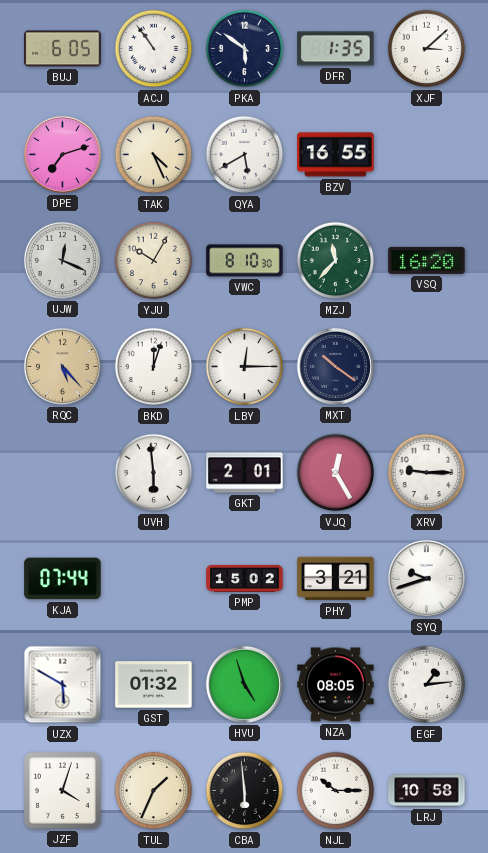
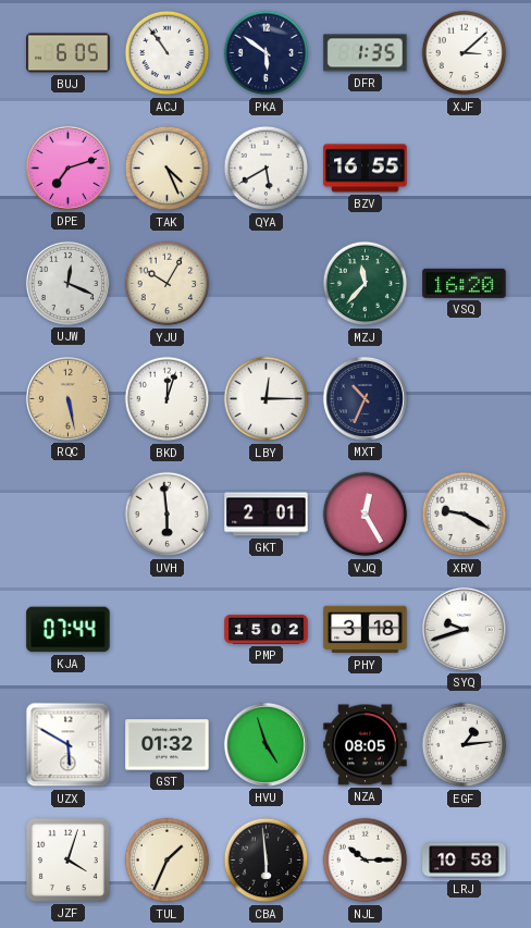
VWC: 8:10 -> none
RQC: 5:23 -> 5:28
MXT: 10:21 -> 10:34
XRV: 9:15 -> 9:20
PHY: 3:21 -> 3:18
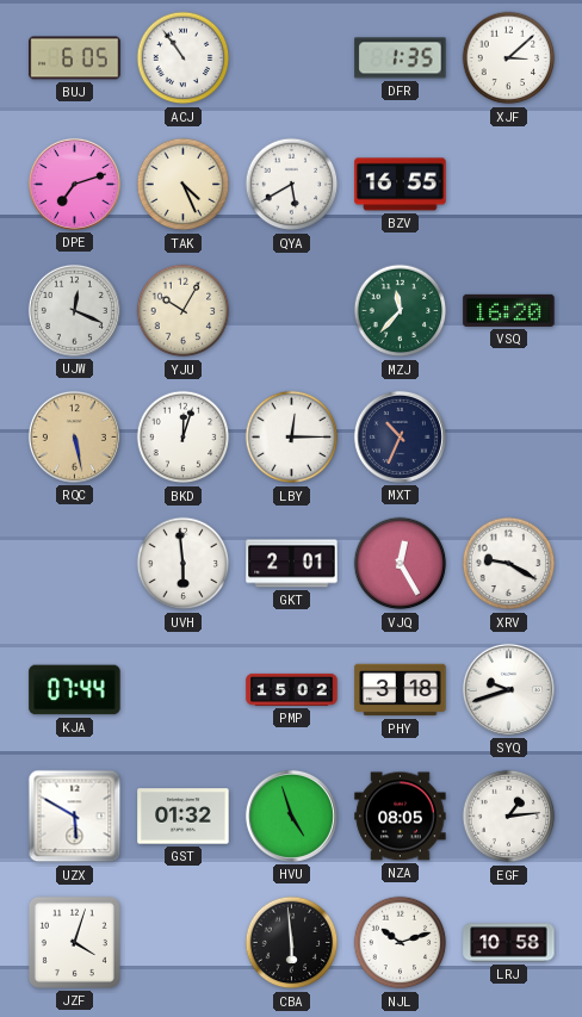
PKA: 5:51 -> none
TUL: 1:34 -> none
NJL: 10:15 -> 10:12
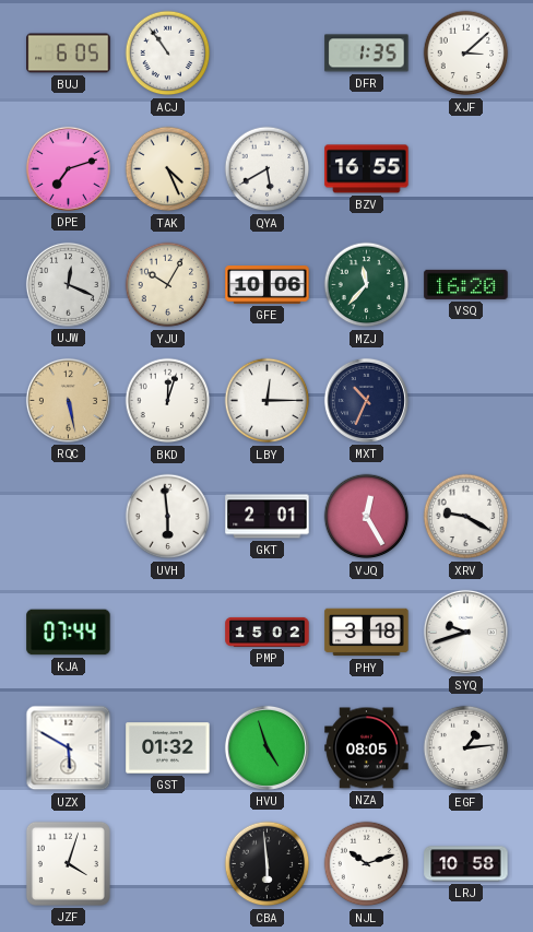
GFE: none -> 10:06
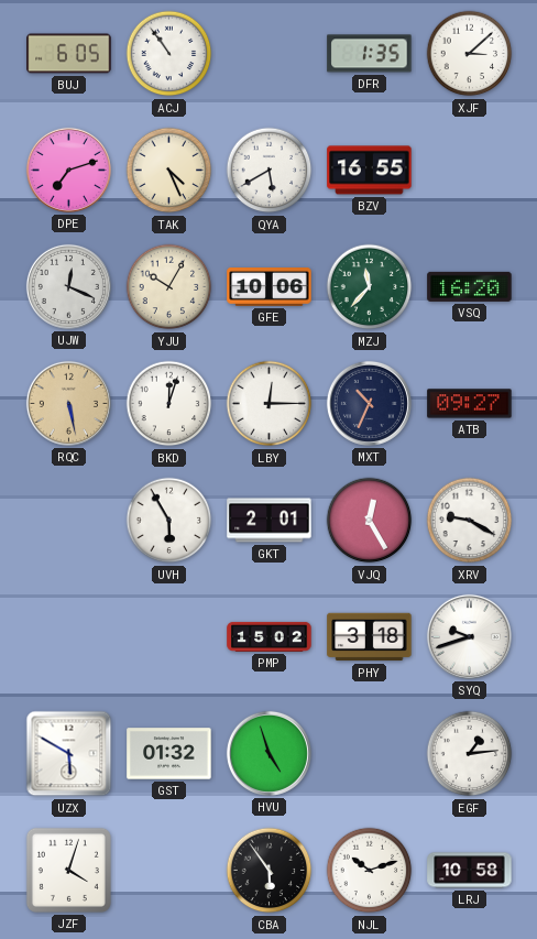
ATB: none -> 09:27
UVH: 5:59 -> 5:55
KJA: 07:44 -> none
NZA: 08:05 -> none
CBA: 5:59 -> 5:54
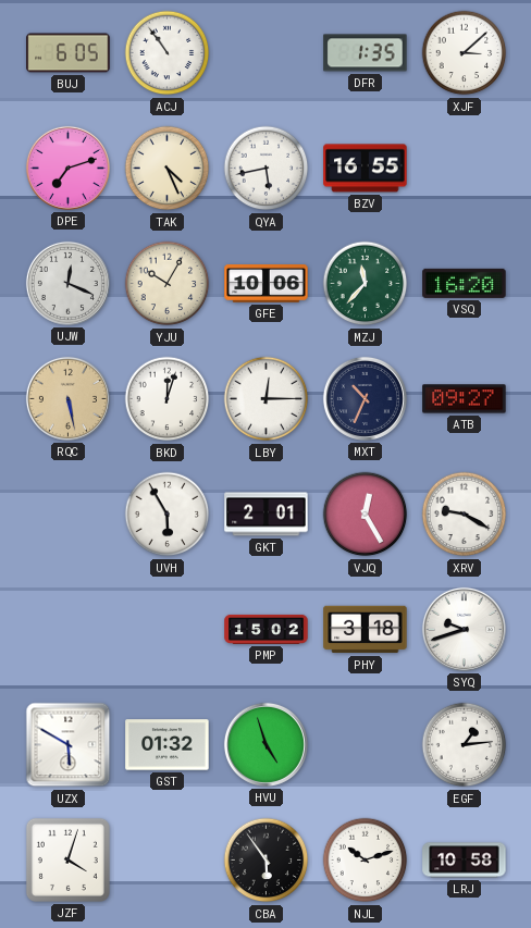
QYA: 5:40 -> 5:43
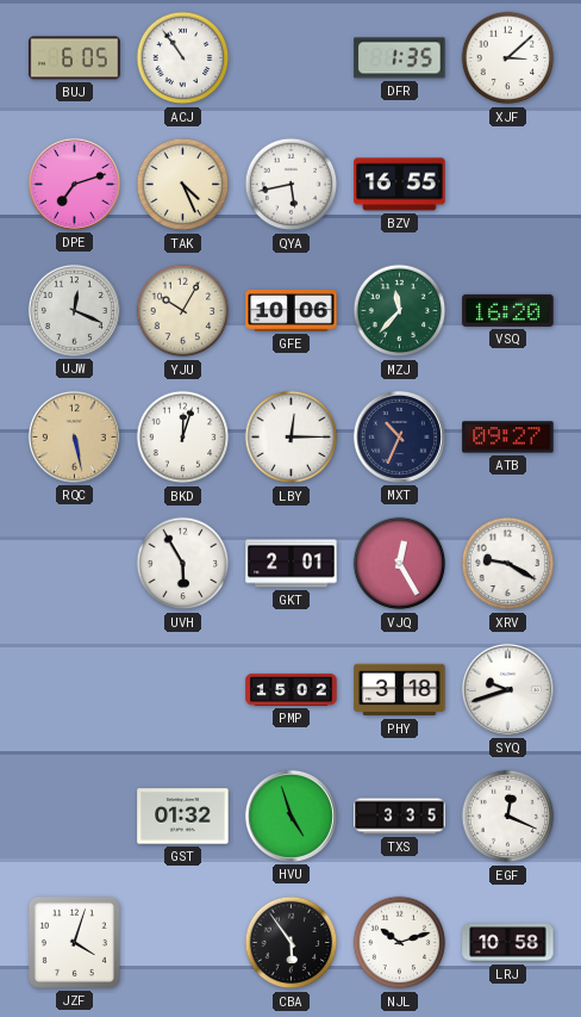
UZX: 5:50 -> none
TXS: none -> 3:35
EGF: 1:14 -> 12:19
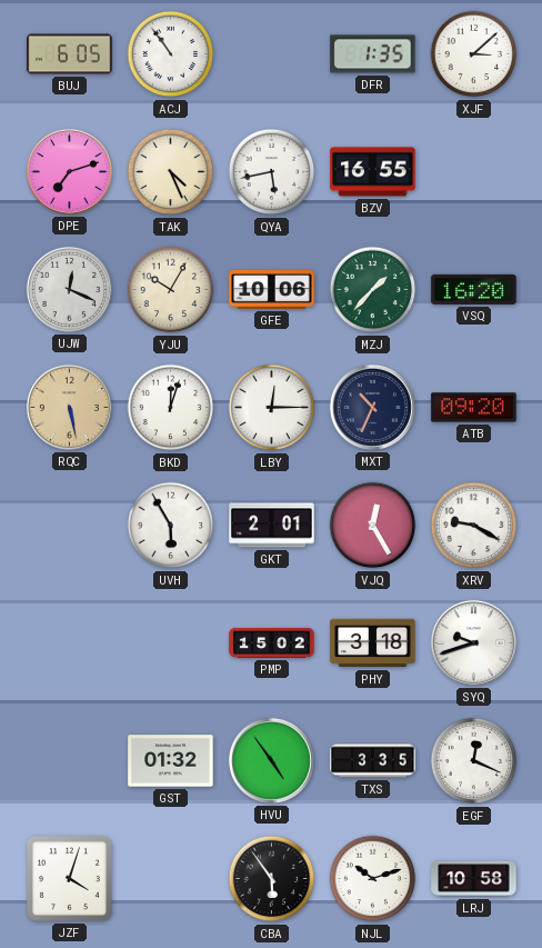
MZJ: 11:37 -> 1:37
ATB: 09:27 -> 09:20
HVU: 4:57 -> 4:54
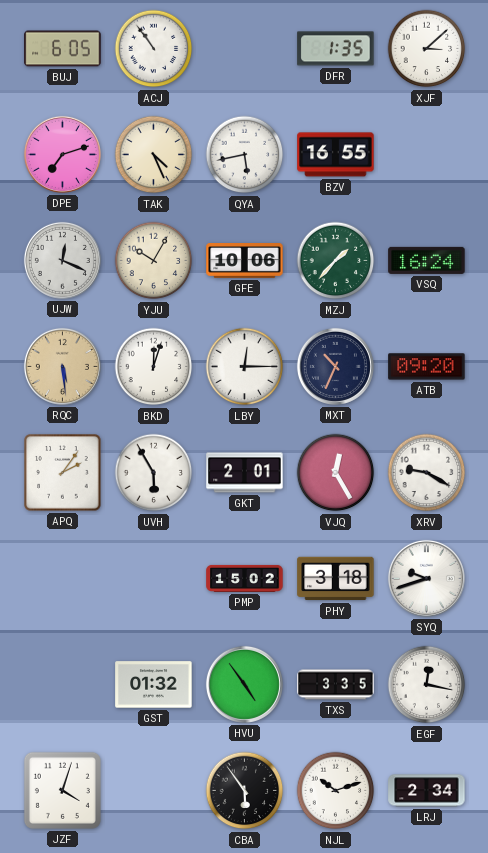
VSQ: 16:20 -> 16:24
RQC: 5:28 -> 5:29
APQ: none -> 2:06
EGF: 12:19 -> 12:17
LRJ: 10:58 -> 2:34
